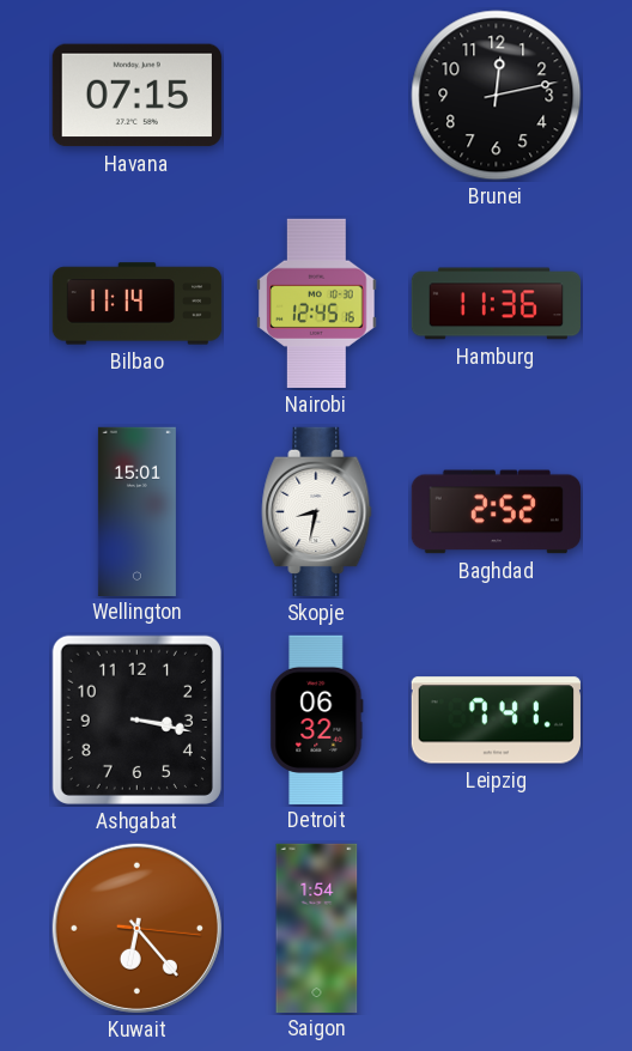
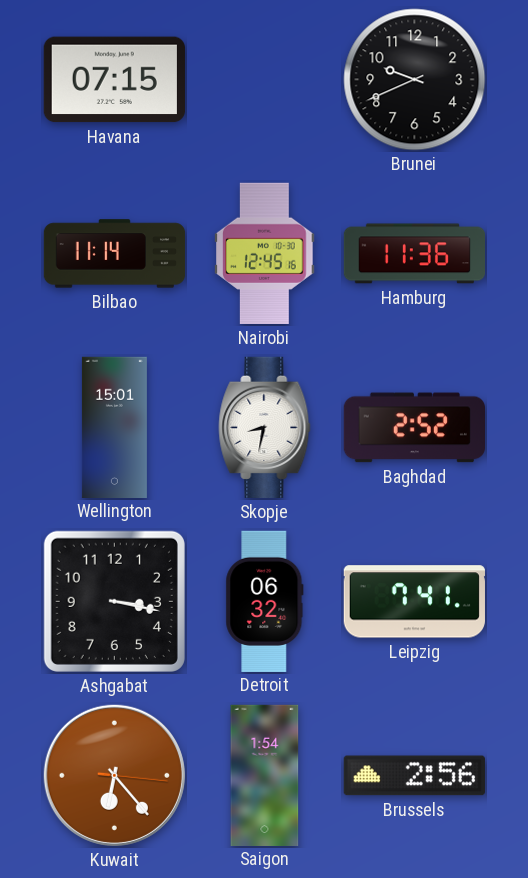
Brunei: 12:13 -> 9:41
Brussels: none -> 2:56
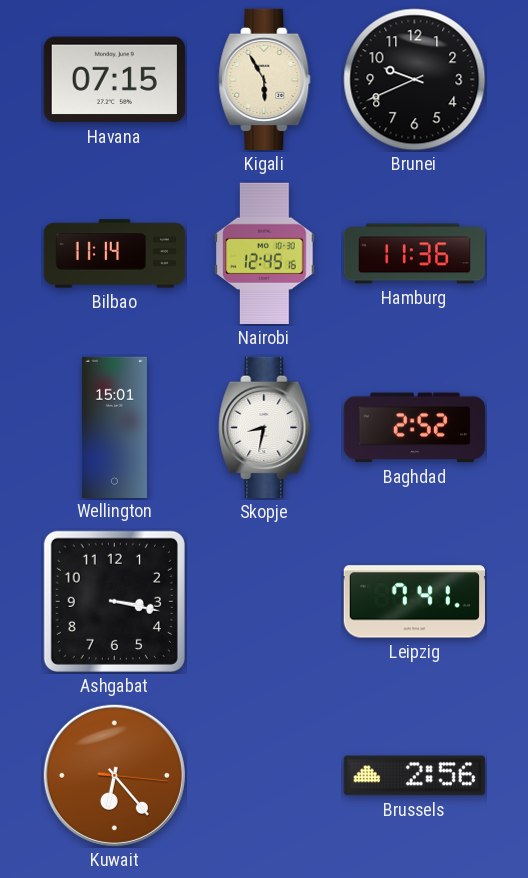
Kigali: none -> 5:55
Detroit: 06:32 -> none
Saigon: 1:54 -> none
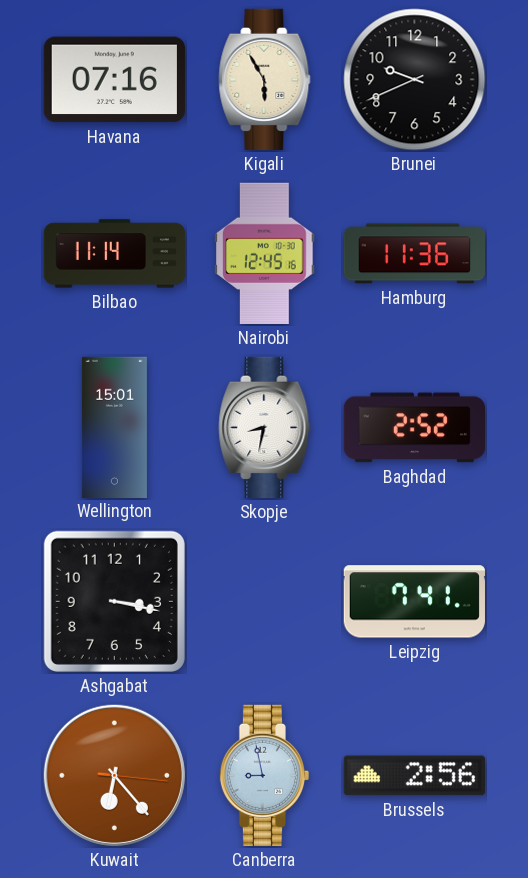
Havana: 07:15 -> 07:16
Canberra: none -> 8:58
